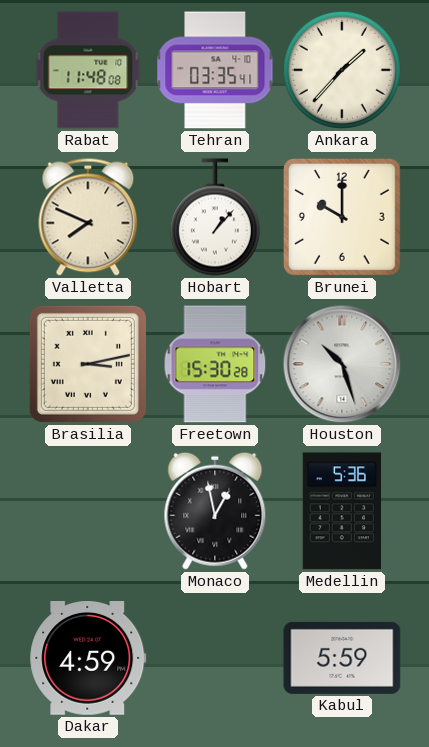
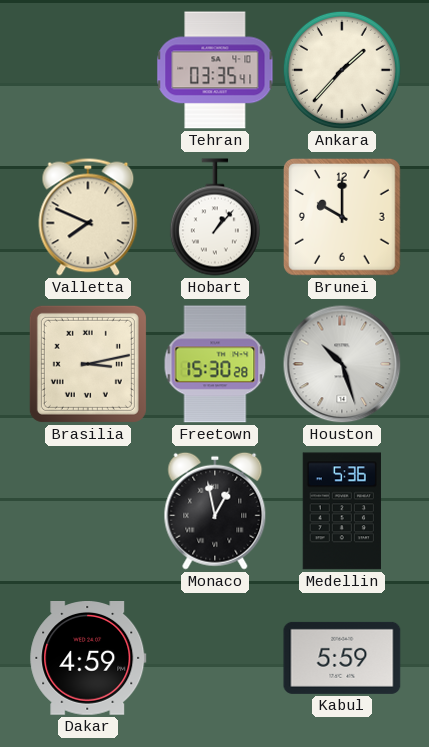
Rabat: 11:48 -> none
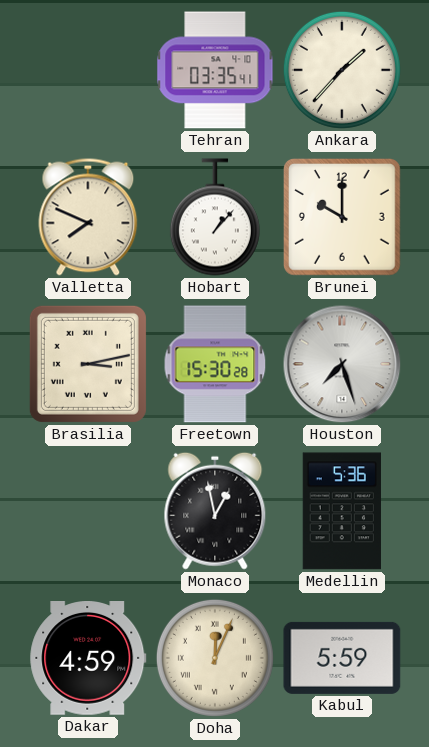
Houston: 10:27 -> 7:27
Doha: none -> 12:04
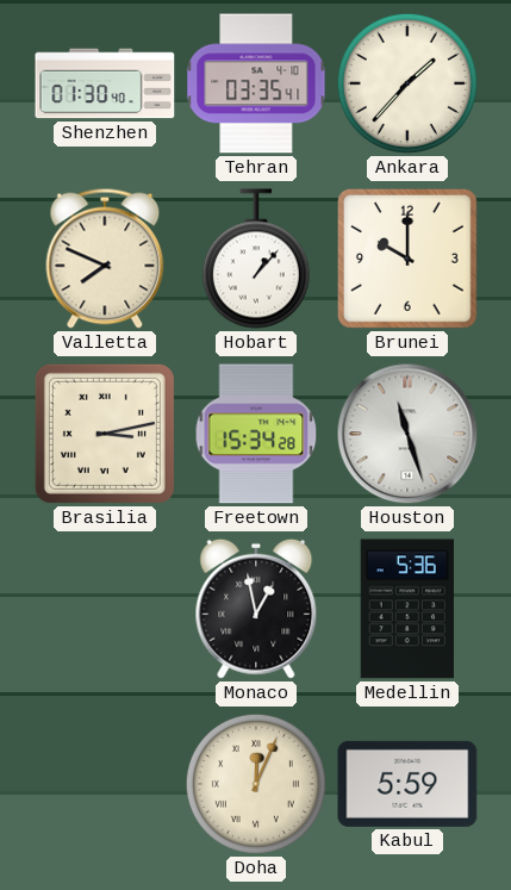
Shenzhen: none -> 01:30
Freetown: 15:30 -> 15:34
Houston: 7:27 -> 11:27
Dakar: 4:59 -> none
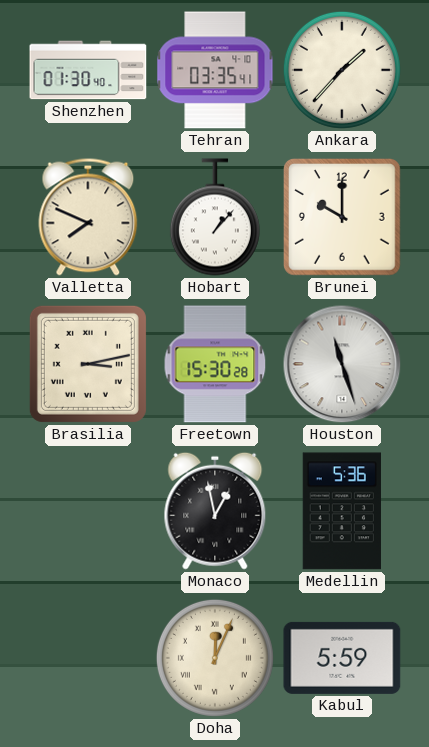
Freetown: 15:34 -> 15:30
